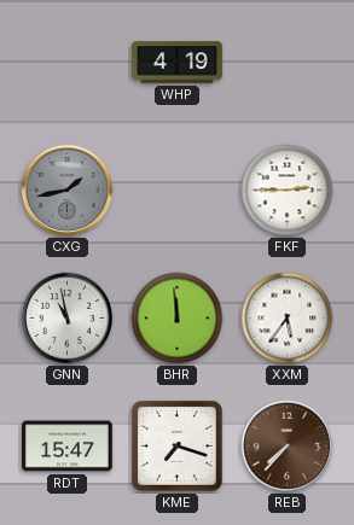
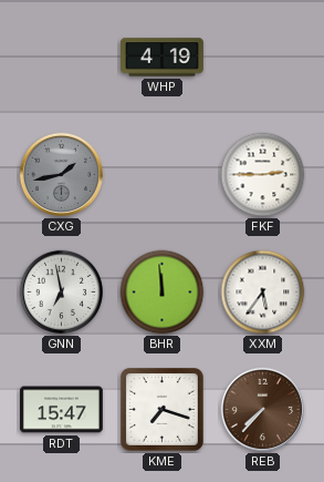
GNN: 10:58 -> 6:58
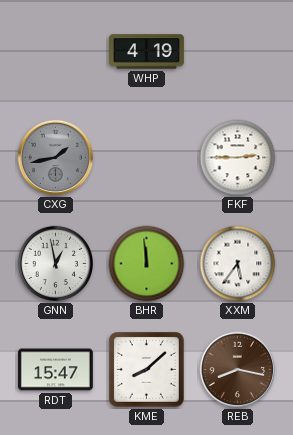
GNN: 6:58 -> 12:58
KME: 7:18 -> 8:08
REB: 7:37 -> 8:17
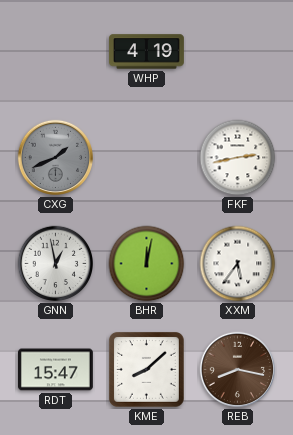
CXG: 1:43 -> 1:41
FKF: 2:45 -> 2:43
BHR: 11:59 -> 12:02
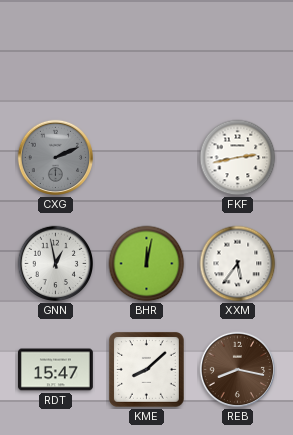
WHP: 4:19 -> none
CXG: 1:41 -> 2:11
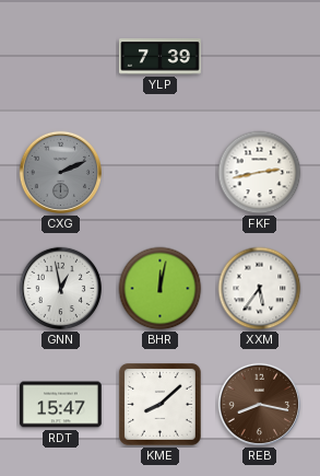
YLP: none -> 7:39
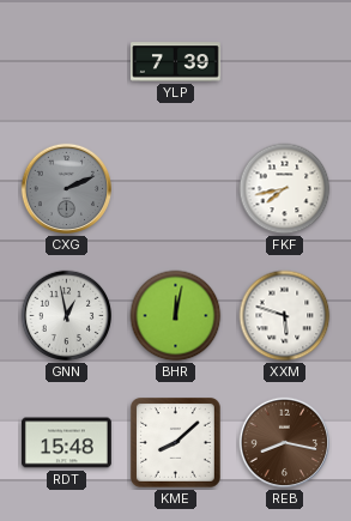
FKF: 2:43 -> 7:43
XXM: 5:36 -> 5:48
RDT: 15:47 -> 15:48
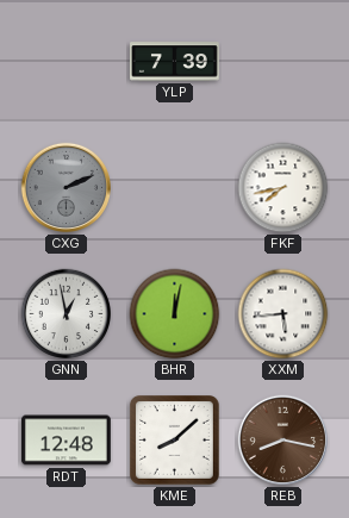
XXM: 5:48 -> 5:44
RDT: 15:48 -> 12:48
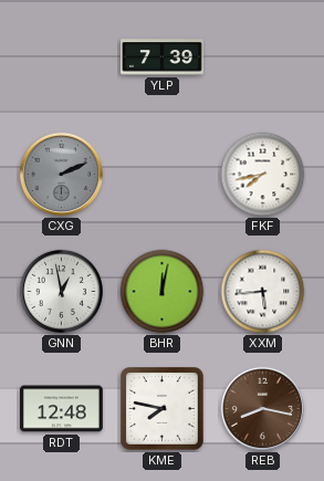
KME: 8:08 -> 7:47
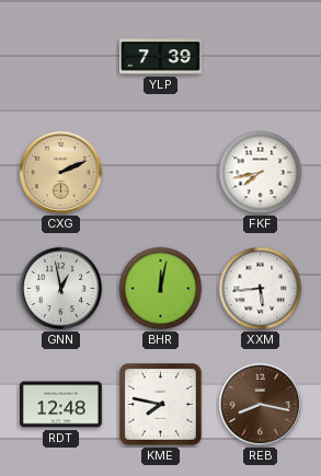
CXG dial: grey -> champagne
